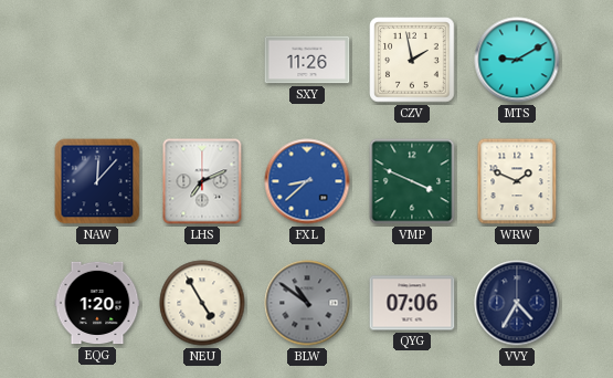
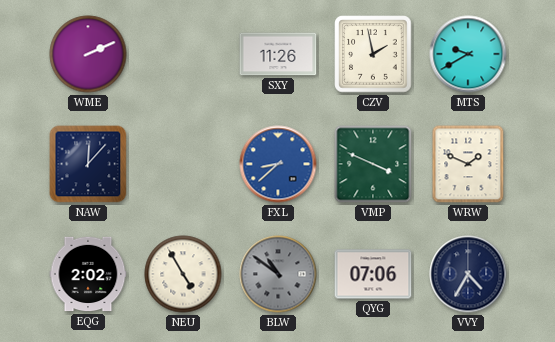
WME: none -> 2:11
MTS: 9:10 -> 9:40
LHS: 7:11 -> none
EQG: 1:20 -> 2:02
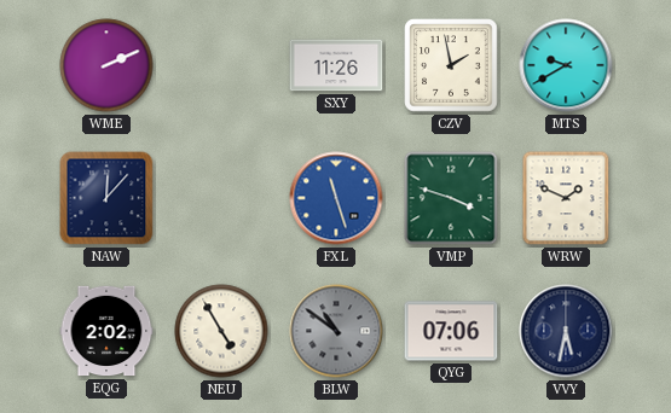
FXL: 8:38 -> 11:27
VMP: 3:49 -> 3:48
VVY: 4:35 -> 5:32
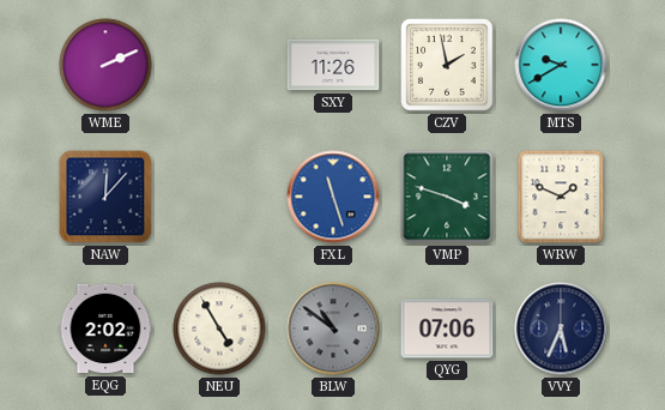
VVY: 5:32 -> 5:34
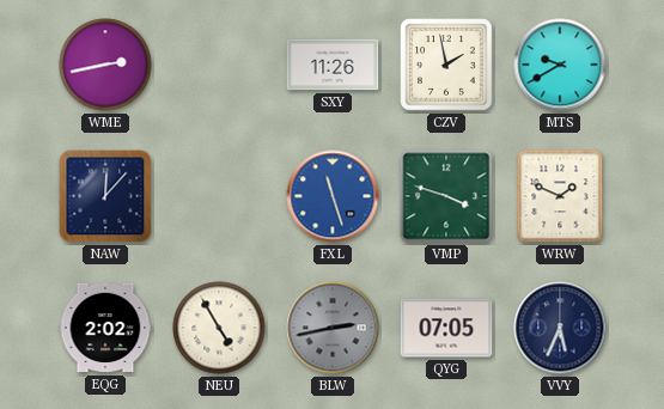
WME: 2:11 -> 2:43
BLW: 10:51 -> 2:43
QYG: 07:06 -> 07:05
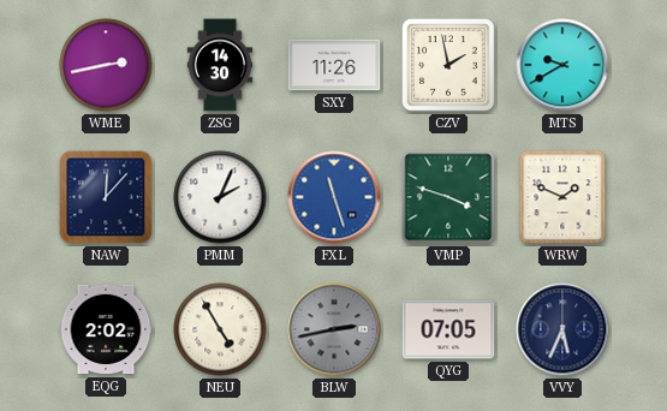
ZSG: none -> 14:30
PMM: none -> 2:04
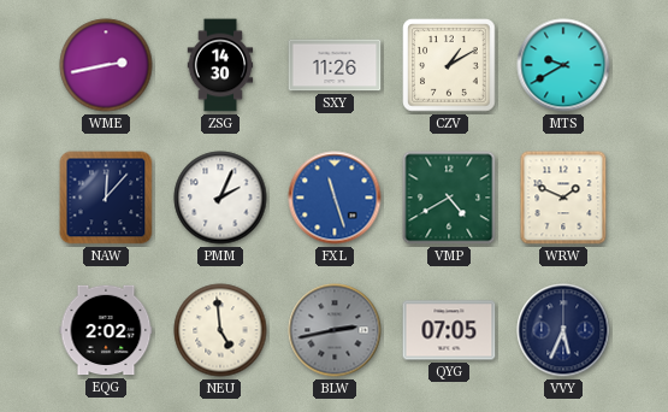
CZV: 1:58 -> 1:10
VMP: 3:48 -> 4:40
NEU: 4:55 -> 4:59
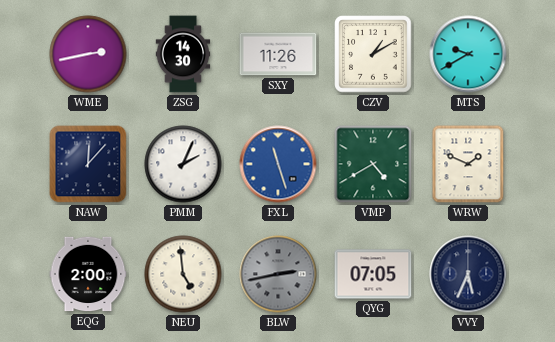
EQG: 2:02 -> 2:00
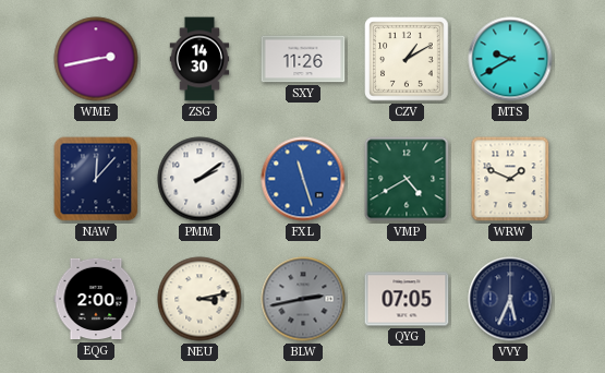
PMM: 2:04 -> 2:09
NEU: 4:59 -> 3:13
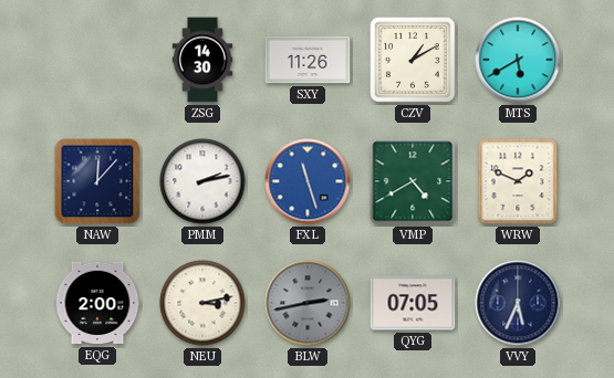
WME: 2:43 -> none
MTS: 9:40 -> 5:40
PMM: 2:09 -> 2:13
